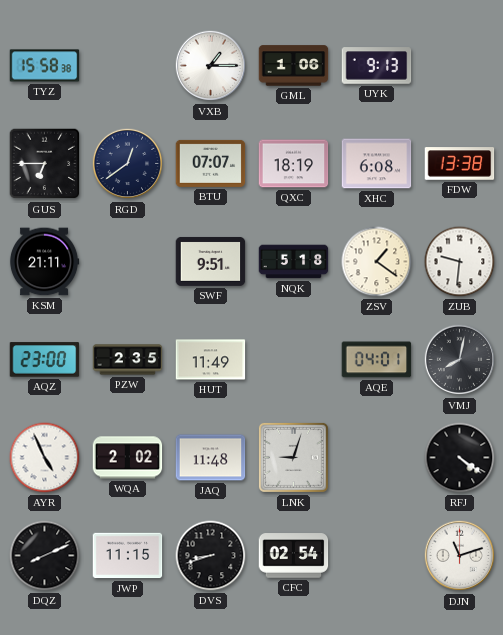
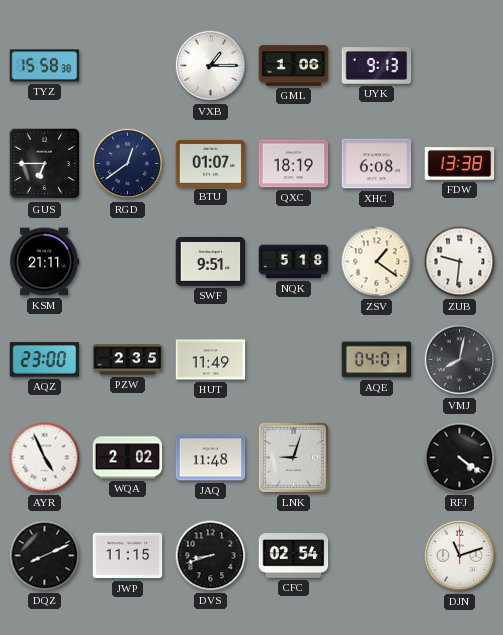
BTU: 07:07 -> 01:07
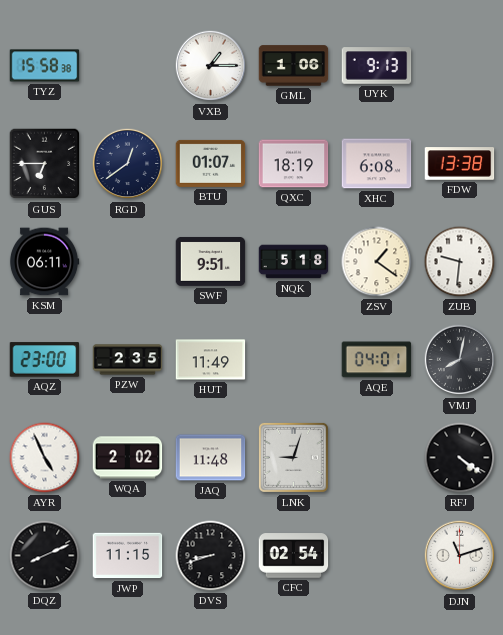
KSM: 21:11 -> 06:11
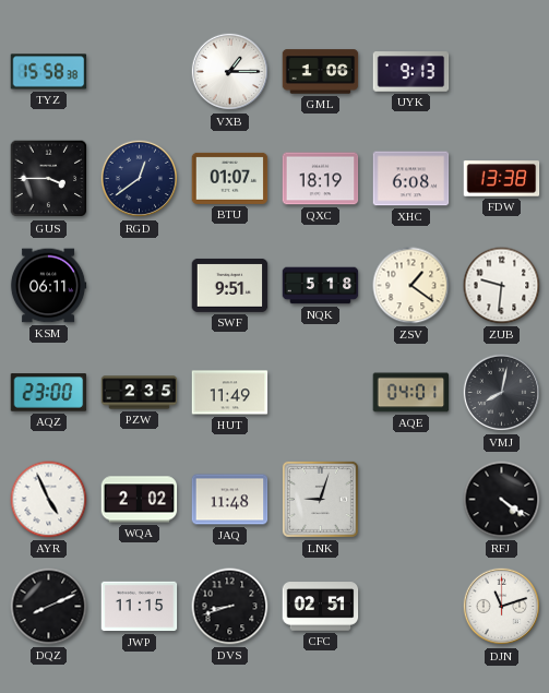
GUS: 6:45 -> 3:45
CFC: 02:54 -> 02:51
